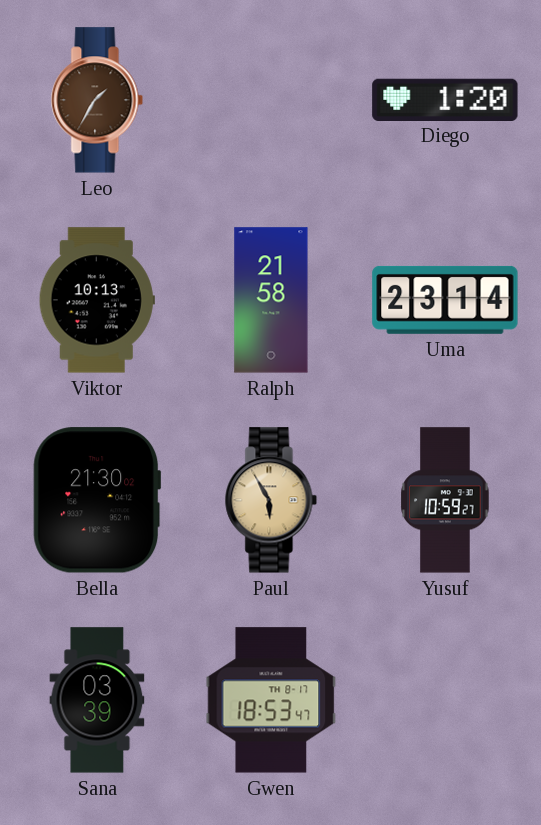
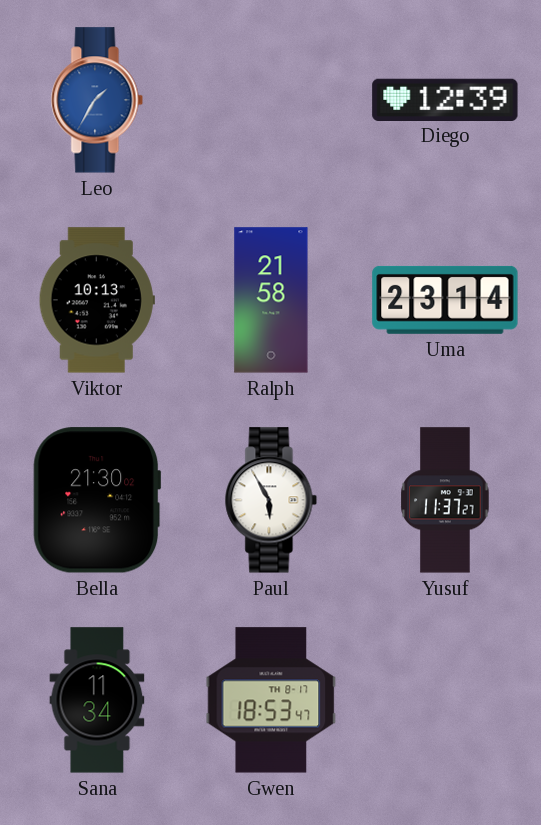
Leo dial: brown -> blue
Diego: 1:20 -> 12:39
Paul dial: champagne -> white
Yusuf: 10:59 -> 11:37
Sana: 03:39 -> 11:34
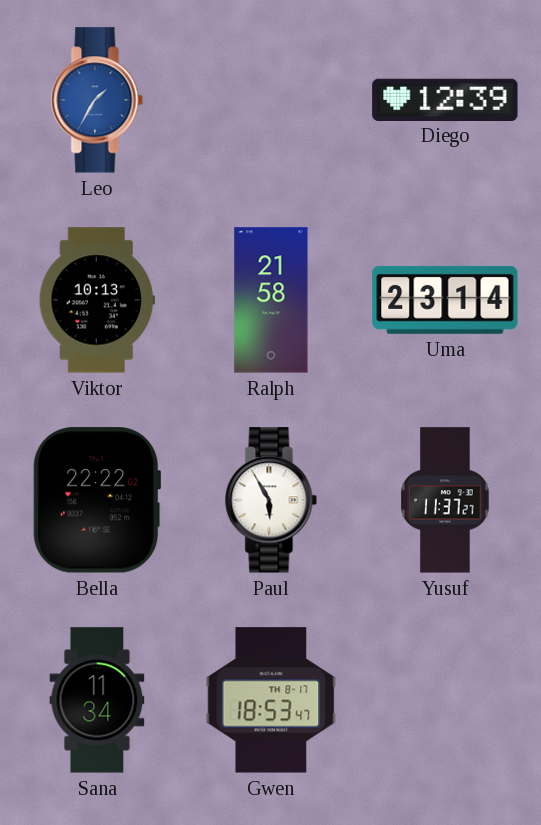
Bella: 21:30 -> 22:22
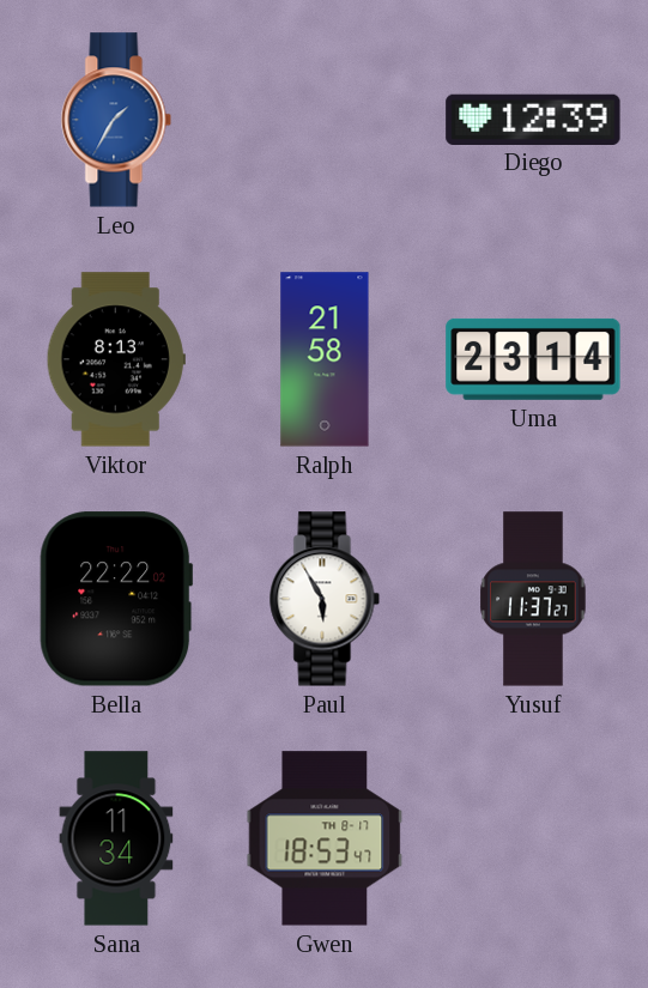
Viktor: 10:13 -> 8:13
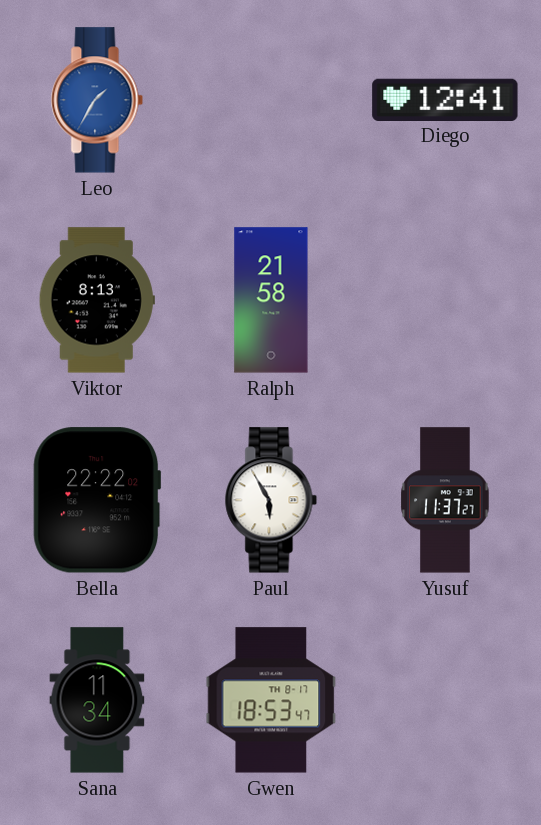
Diego: 12:39 -> 12:41
Uma: 23:14 -> none
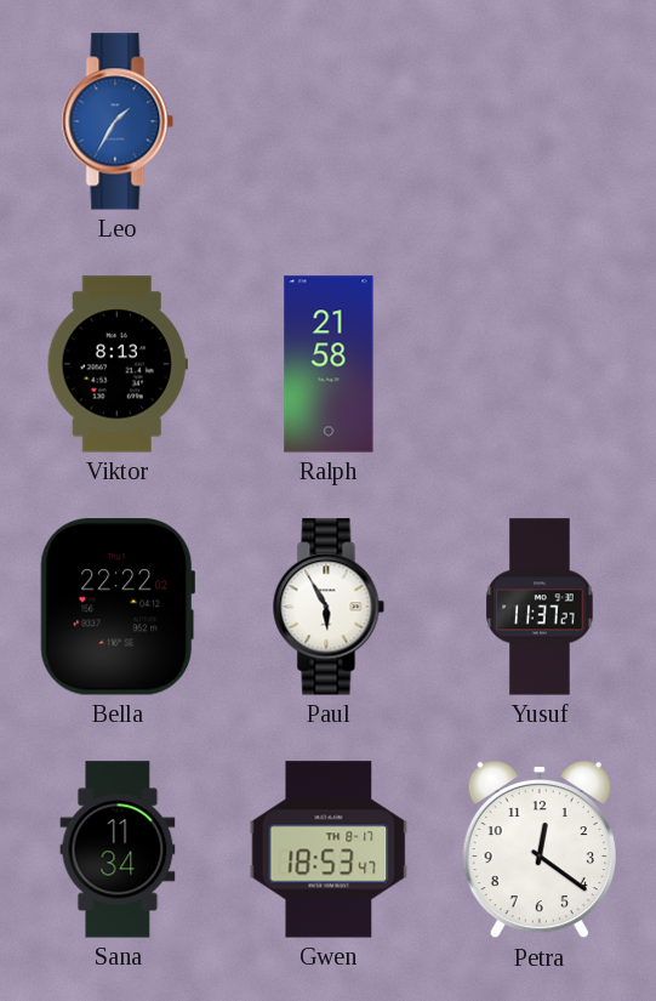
Diego: 12:41 -> none
Petra: none -> 12:21
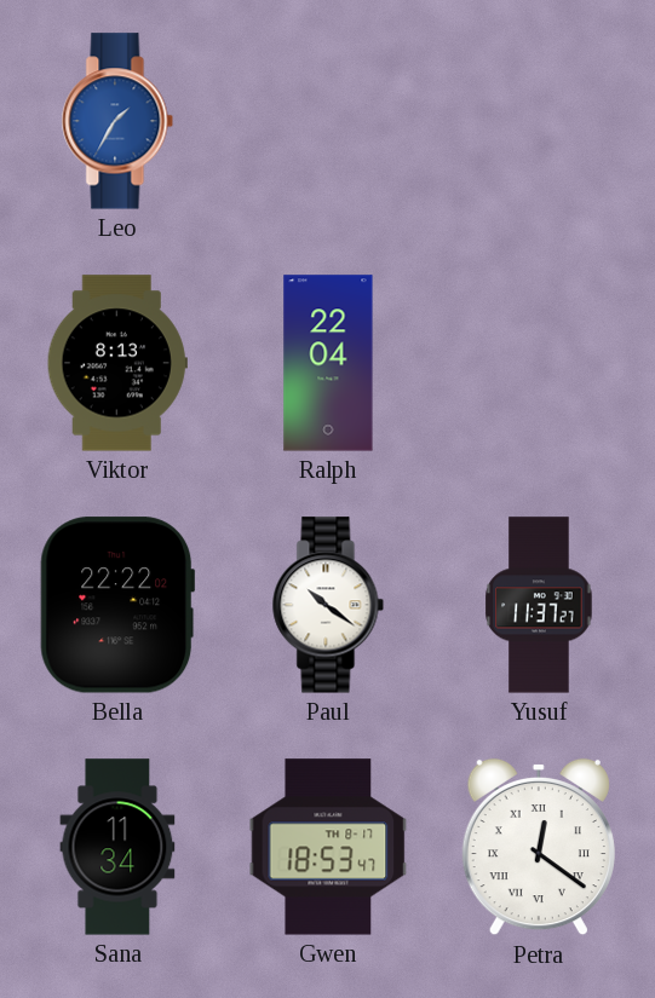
Ralph: 21:58 -> 22:04
Paul: 5:55 -> 10:21
Petra numerals: Arabic -> Roman
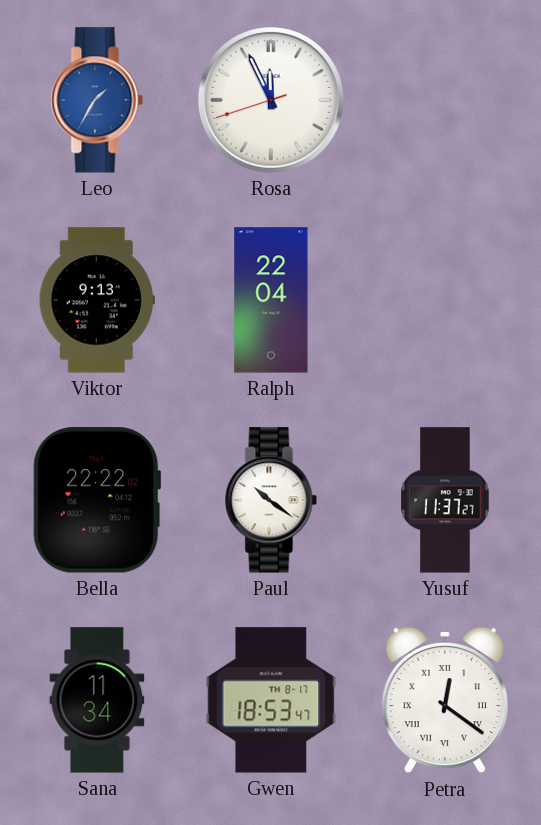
Rosa: none -> 11:55
Viktor: 8:13 -> 9:13
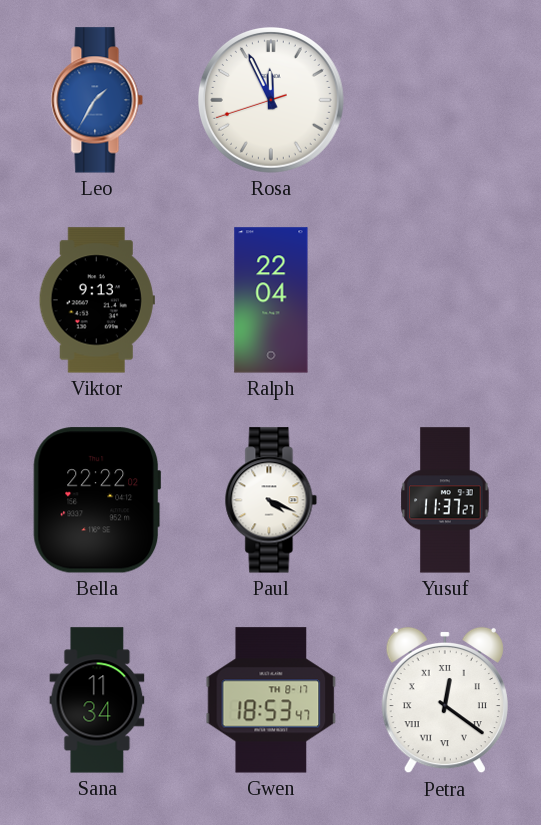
Paul: 10:21 -> 4:19
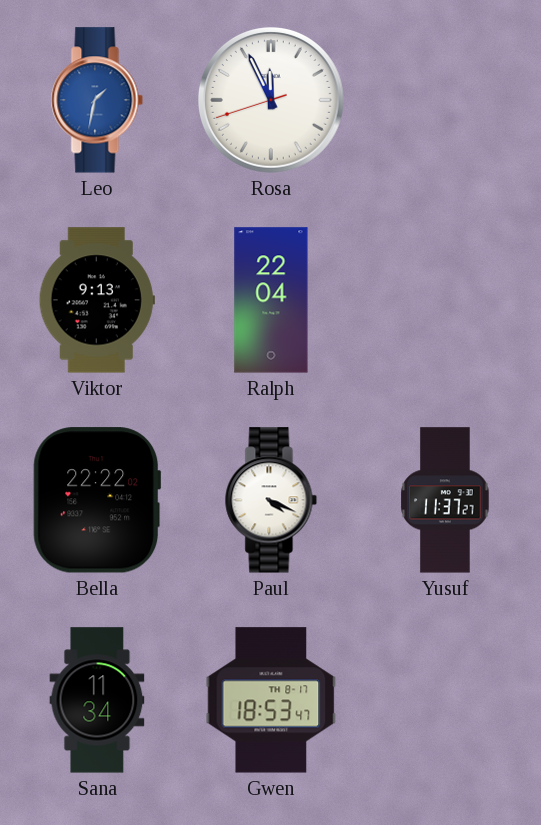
Leo: 1:35 -> 1:32
Petra: 12:21 -> none
